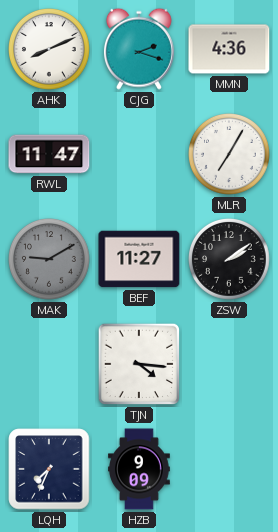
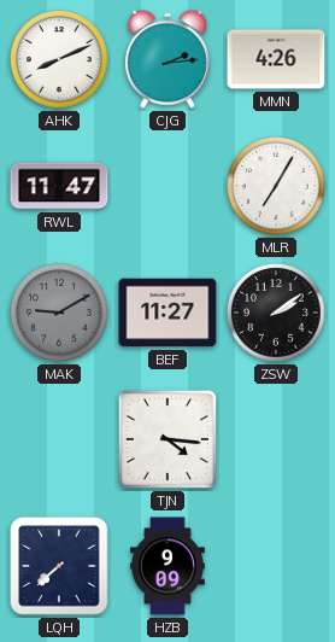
CJG: 2:18 -> 2:14
MMN: 4:36 -> 4:26
LQH: 7:34 -> 7:38
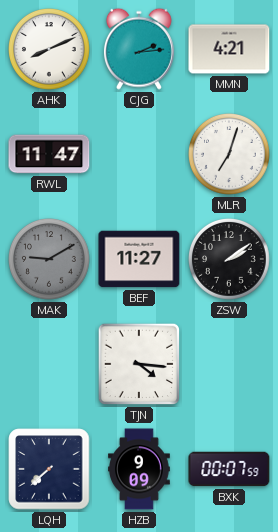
MMN: 4:26 -> 4:21
MLR: 7:05 -> 7:03
BXK: none -> 00:07
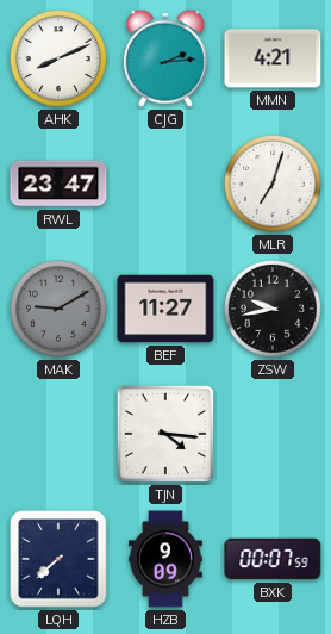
RWL: 11:47 -> 23:47
ZSW: 2:09 -> 9:43
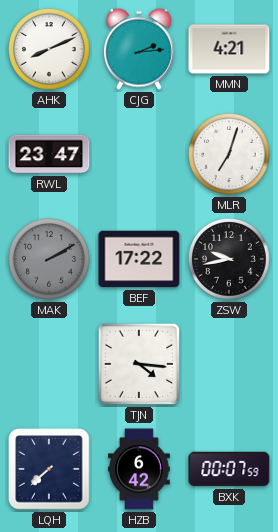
MAK: 9:10 -> 2:10
BEF: 11:27 -> 17:22
HZB: 9:09 -> 6:42
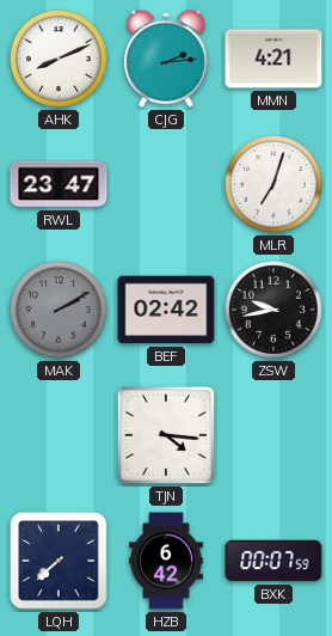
BEF: 17:22 -> 02:42
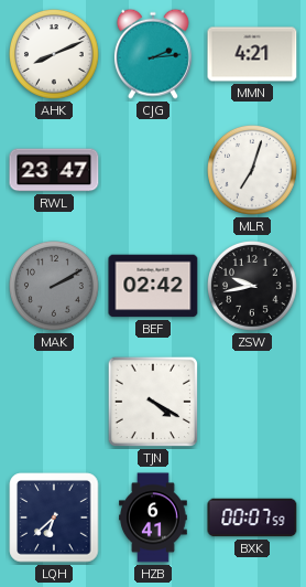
TJN: 4:16 -> 4:20
LQH: 7:38 -> 6:38
HZB: 6:42 -> 6:41
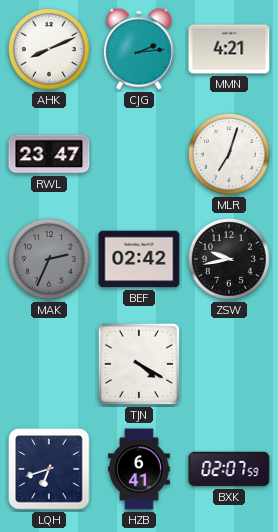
MAK: 2:10 -> 2:34
LQH: 6:38 -> 6:42
BXK: 00:07 -> 02:07
